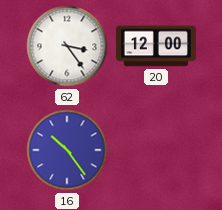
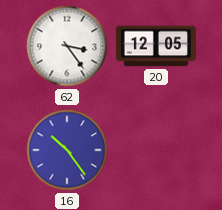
20: 12:00 -> 12:05
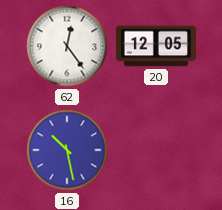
62: 3:24 -> 12:24
16: 10:24 -> 10:28
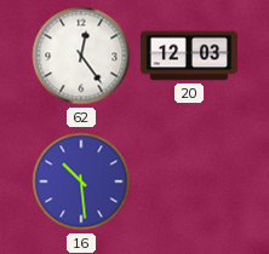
20: 12:05 -> 12:03
16: 10:28 -> 10:29
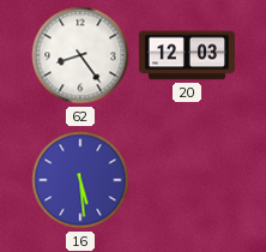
62: 12:24 -> 8:24
16: 10:29 -> 5:29
